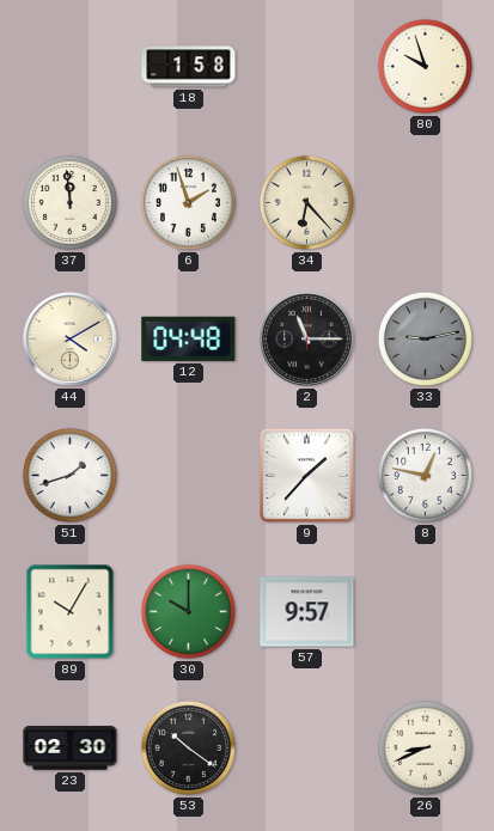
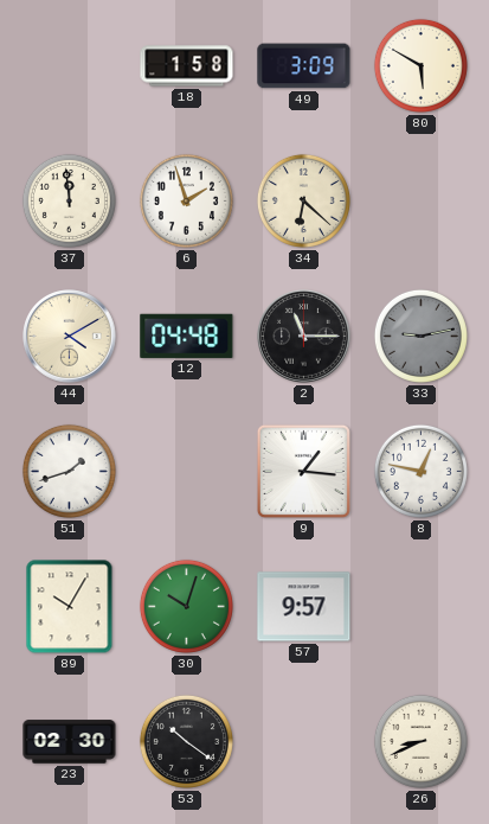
49: none -> 3:09
80: 9:57 -> 5:50
34: 6:23 -> 6:22
9: 1:37 -> 1:16
30: 10:00 -> 10:03
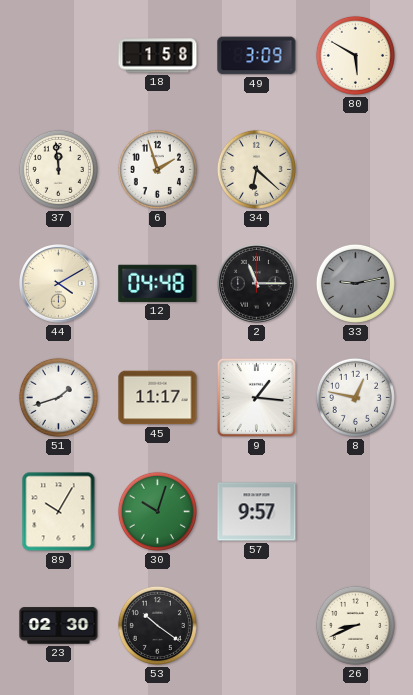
45: none -> 11:17
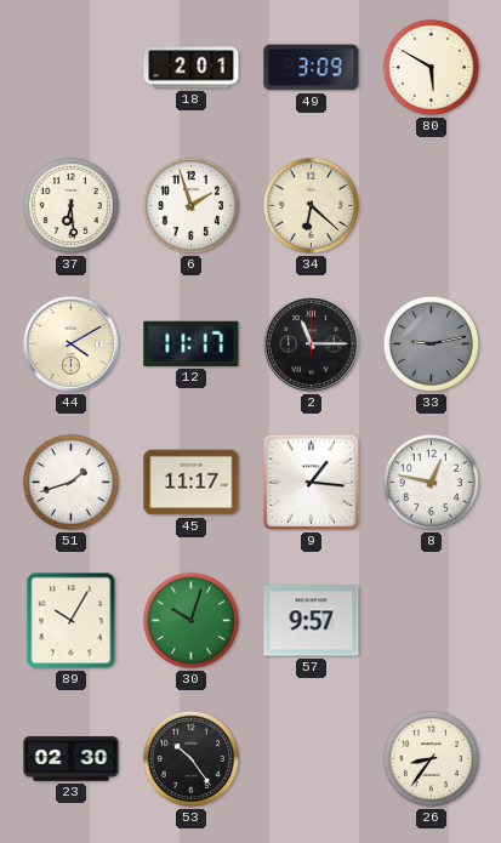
18: 1:58 -> 2:01
37: 11:59 -> 6:29
12: 04:48 -> 11:17
53: 10:21 -> 10:24
26: 8:41 -> 8:36
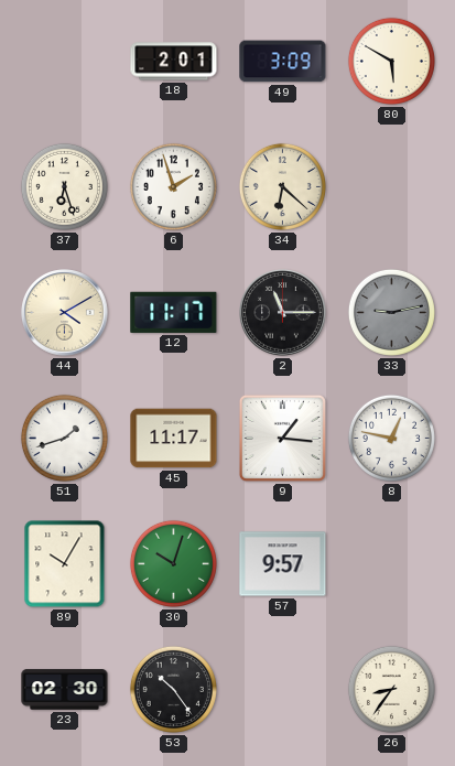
37: 6:29 -> 6:27
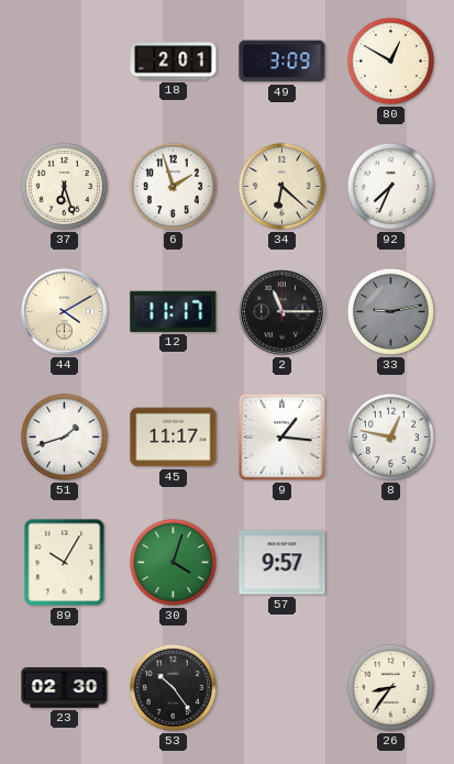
80: 5:50 -> 12:50
92: none -> 7:34
30: 10:03 -> 4:03
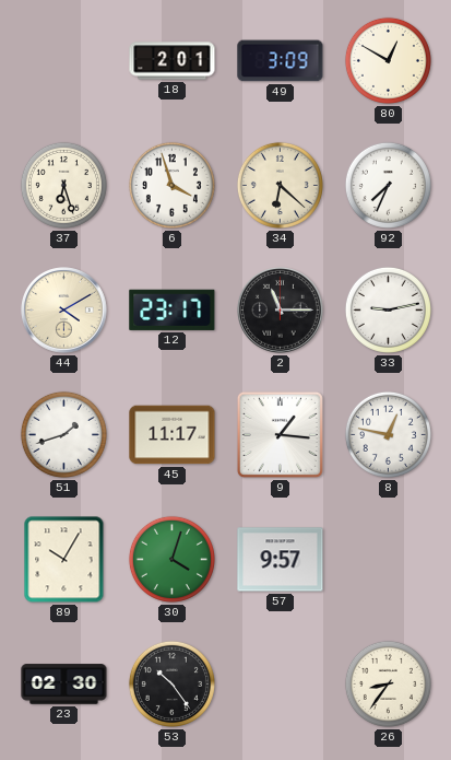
6: 1:57 -> 3:57
12: 11:17 -> 23:17
33 dial: grey -> white
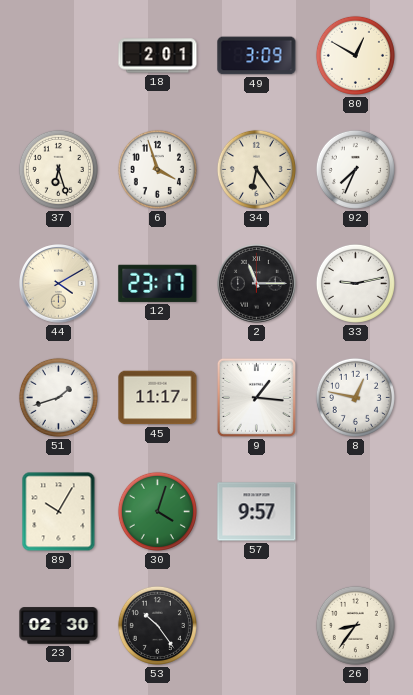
34: 6:22 -> 6:24
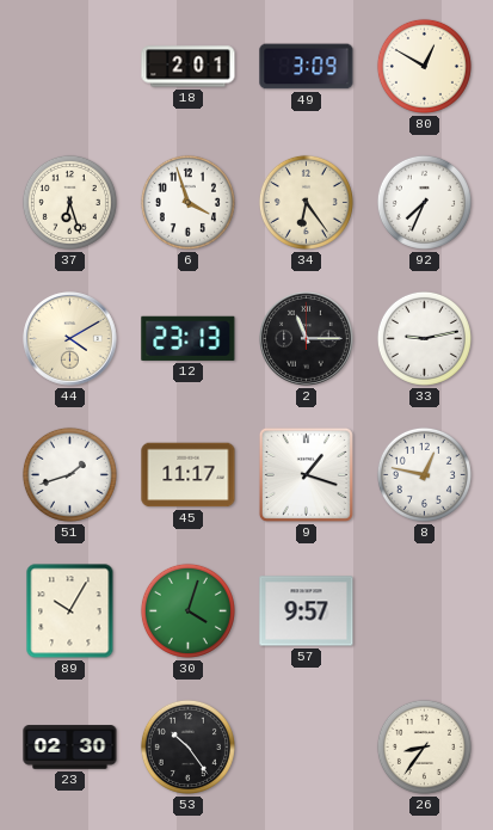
12: 23:17 -> 23:13
9: 1:16 -> 1:18
